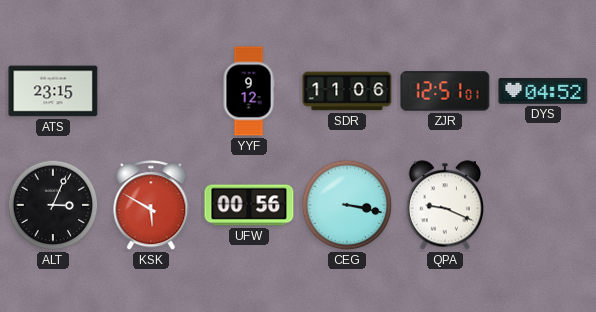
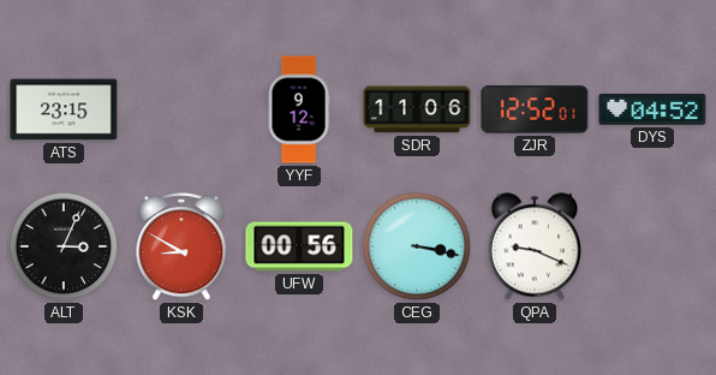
ZJR: 12:51 -> 12:52
KSK: 5:50 -> 8:50
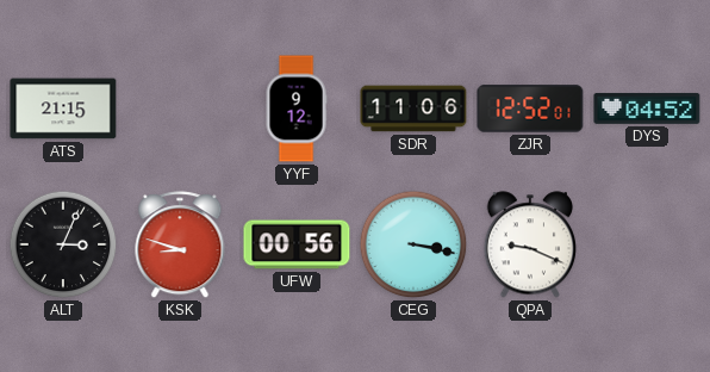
ATS: 23:15 -> 21:15
KSK: 8:50 -> 8:48
